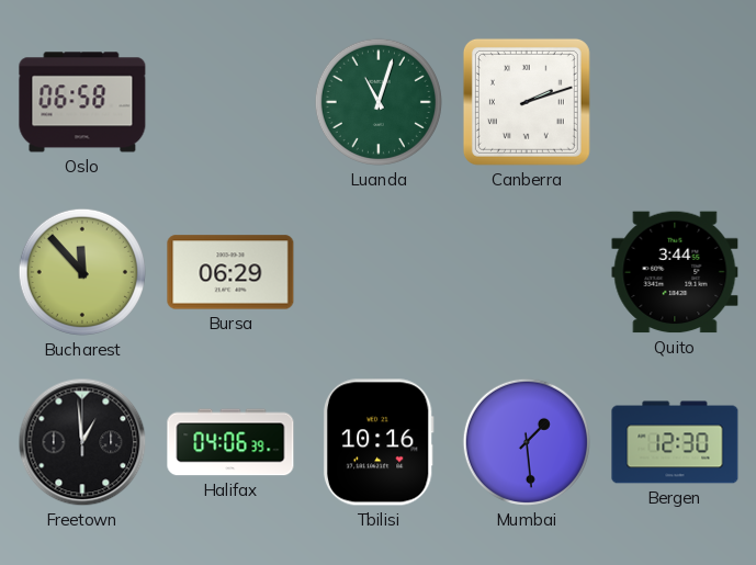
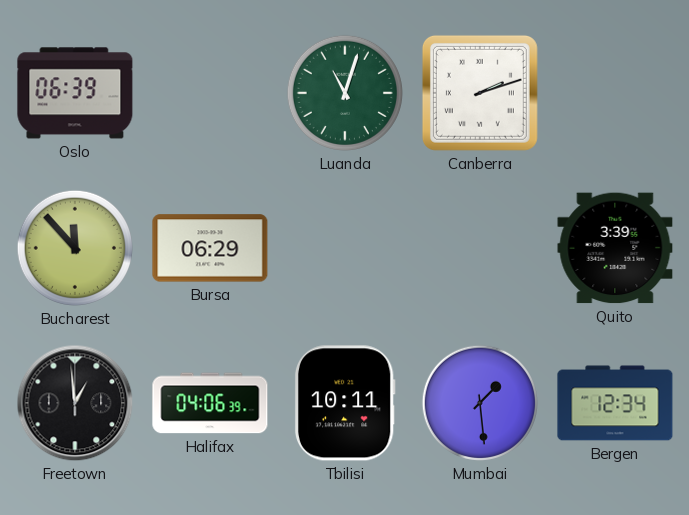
Oslo: 06:58 -> 06:39
Quito: 3:44 -> 3:39
Tbilisi: 10:16 -> 10:11
Bergen: 12:30 -> 12:34
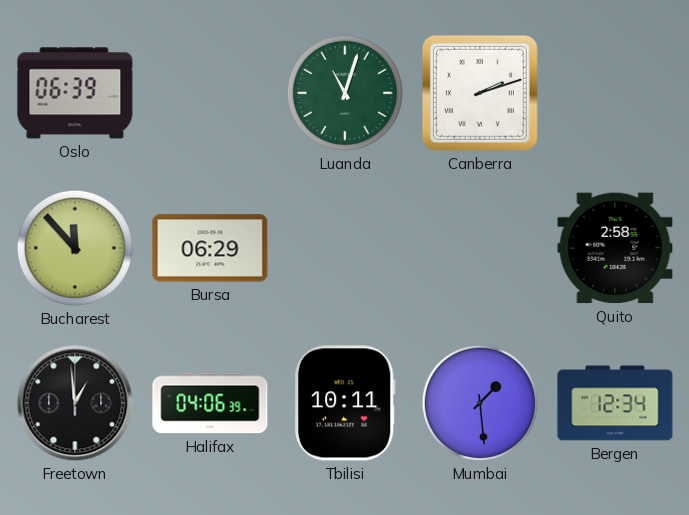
Quito: 3:39 -> 2:58
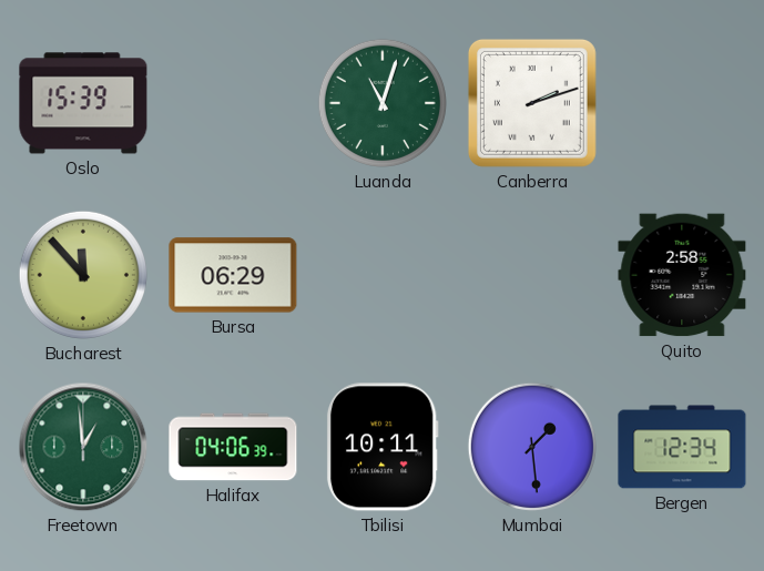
Oslo: 06:39 -> 15:39
Freetown dial: black -> green
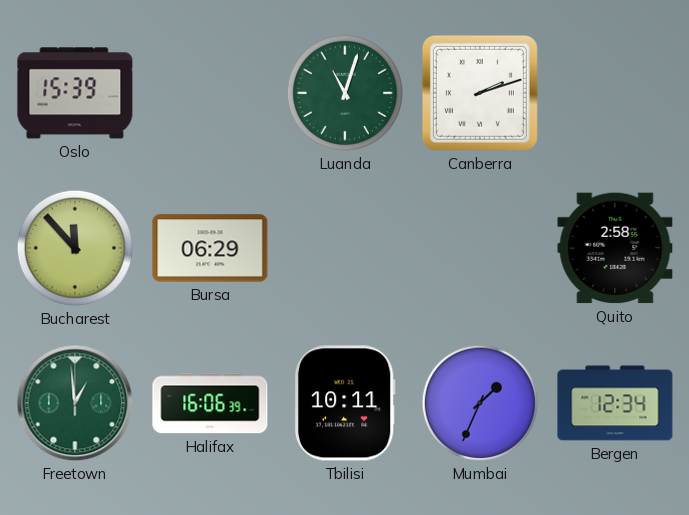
Halifax: 04:06 -> 16:06
Mumbai: 1:29 -> 1:34
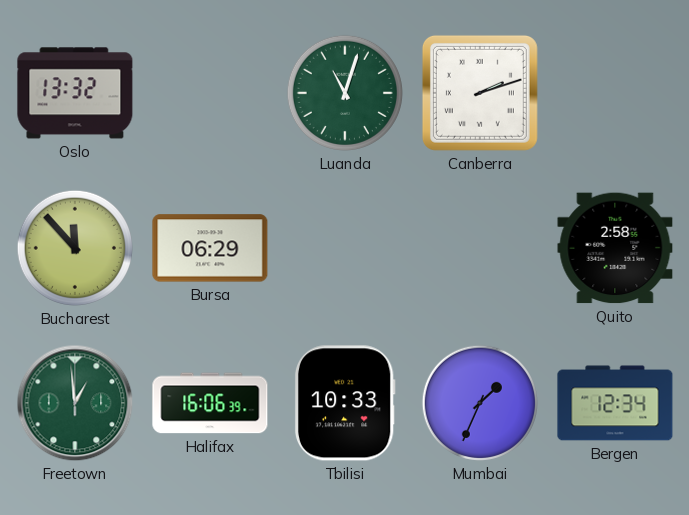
Oslo: 15:39 -> 13:32
Tbilisi: 10:11 -> 10:33
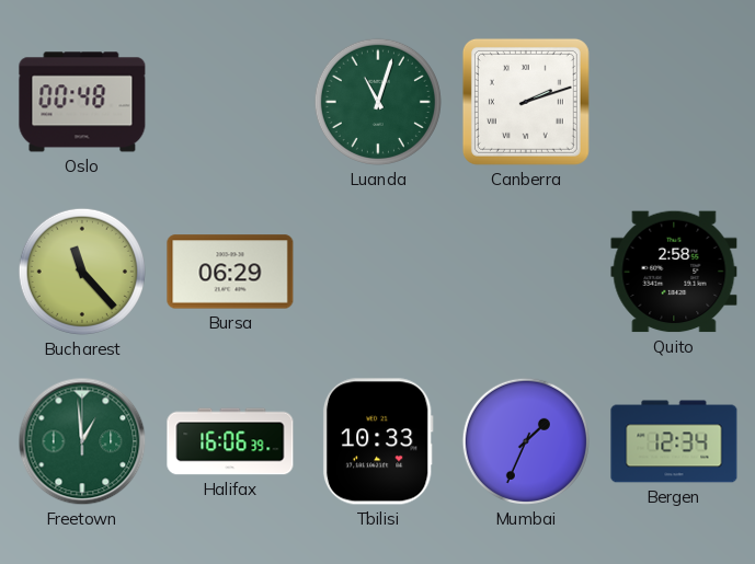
Oslo: 13:32 -> 00:48
Bucharest: 11:53 -> 11:23
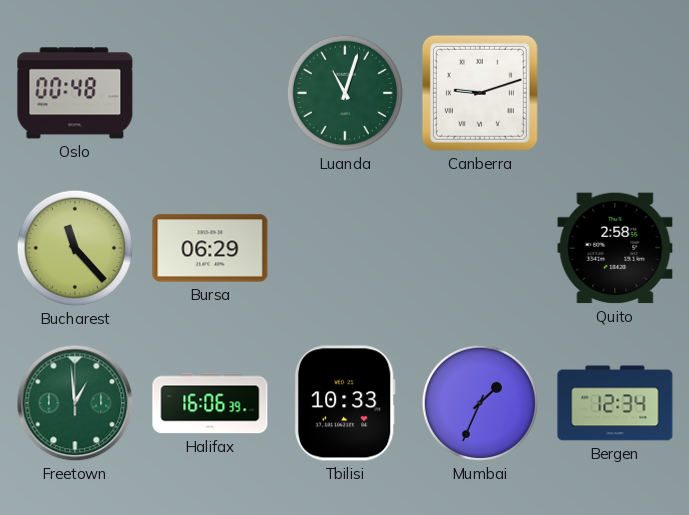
Canberra: 2:12 -> 9:12
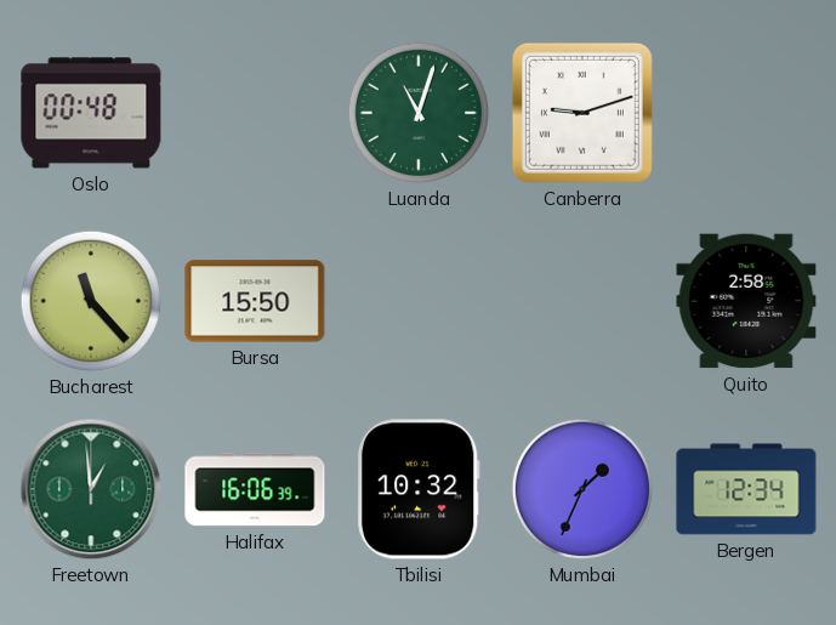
Bursa: 06:29 -> 15:50
Tbilisi: 10:33 -> 10:32
